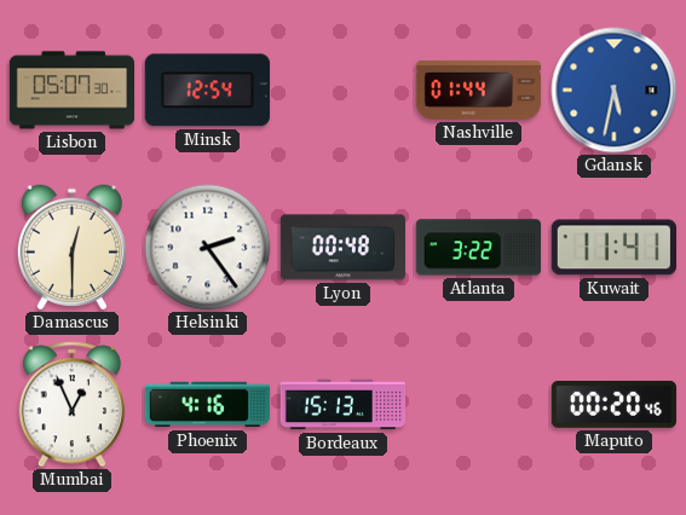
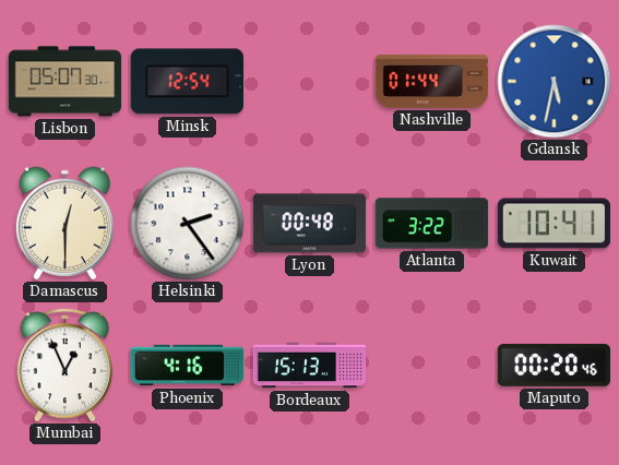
Kuwait: 11:41 -> 10:41
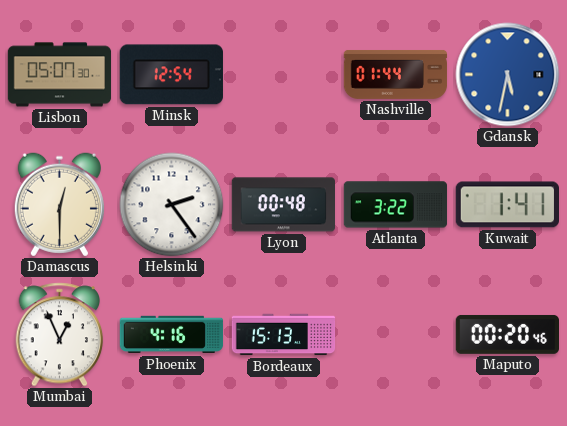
Kuwait: 10:41 -> 1:41
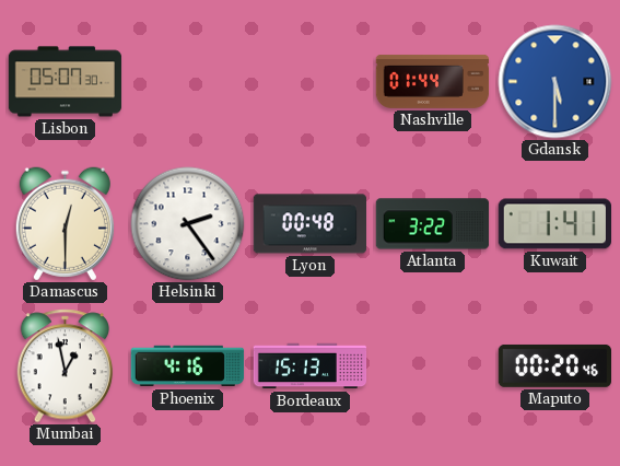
Minsk: 12:54 -> none
Gdansk: 5:32 -> 5:30
Mumbai: 12:56 -> 12:58
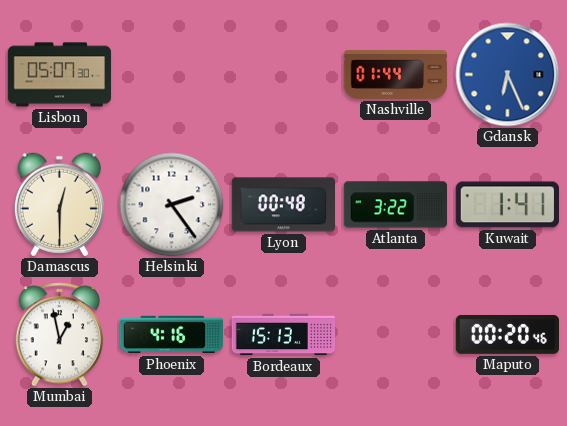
Gdansk: 5:30 -> 6:26
